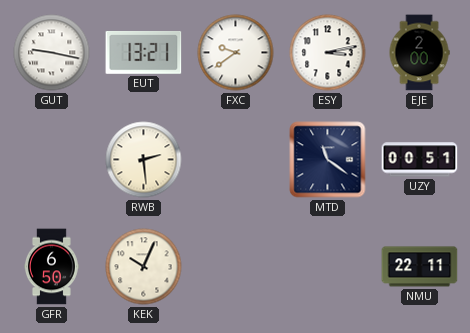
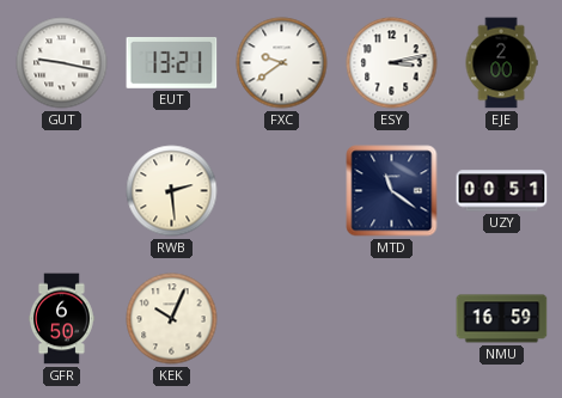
NMU: 22:11 -> 16:59
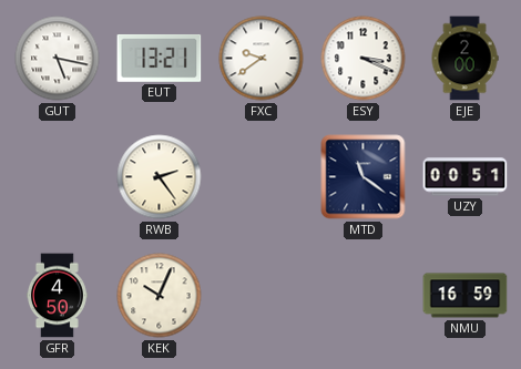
GUT: 9:17 -> 5:17
ESY: 3:13 -> 3:19
RWB: 2:29 -> 2:24
GFR: 6:50 -> 4:50
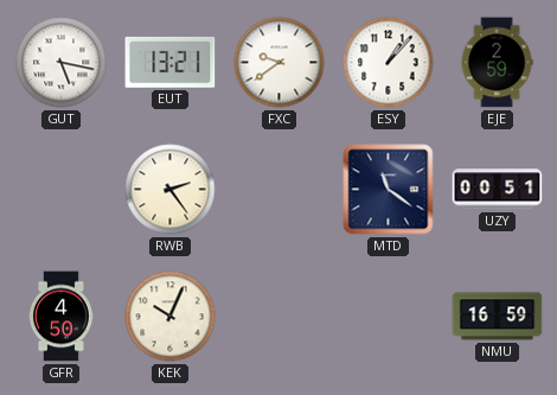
ESY: 3:19 -> 1:07
EJE: 2:00 -> 2:59
